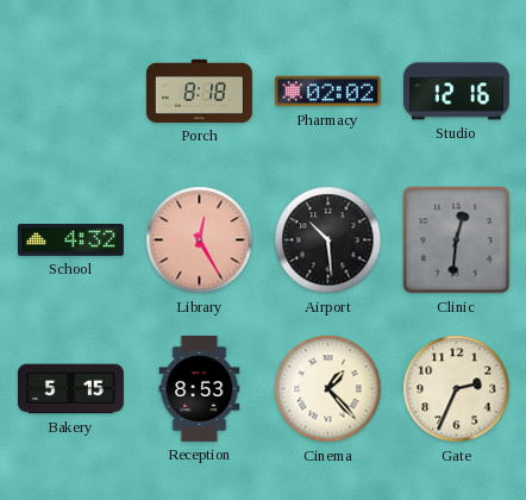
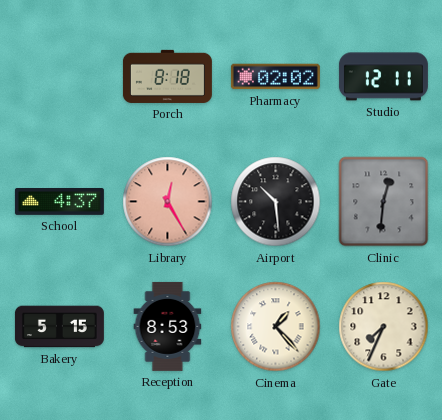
Studio: 12:16 -> 12:11
School: 4:32 -> 4:37
Gate: 2:34 -> 7:34
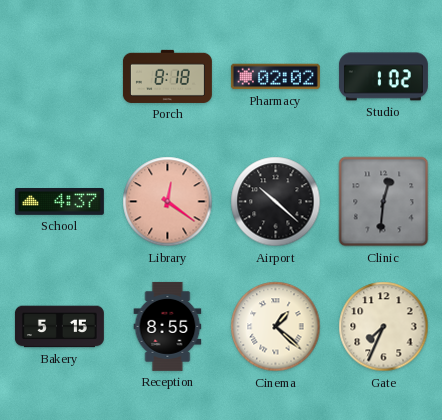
Studio: 12:11 -> 1:02
Library: 12:25 -> 12:21
Airport: 10:29 -> 10:22
Reception: 8:53 -> 8:55
Cinema: 1:23 -> 1:22
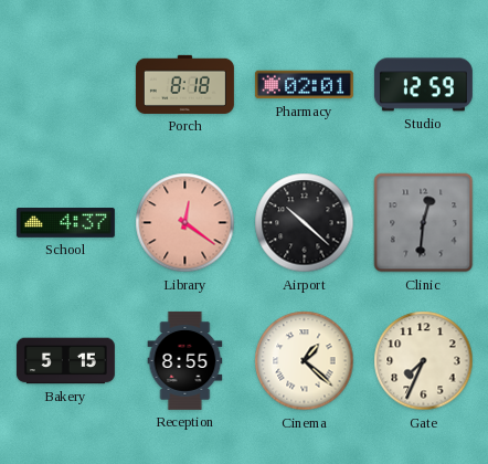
Pharmacy: 02:02 -> 02:01
Studio: 1:02 -> 12:59
